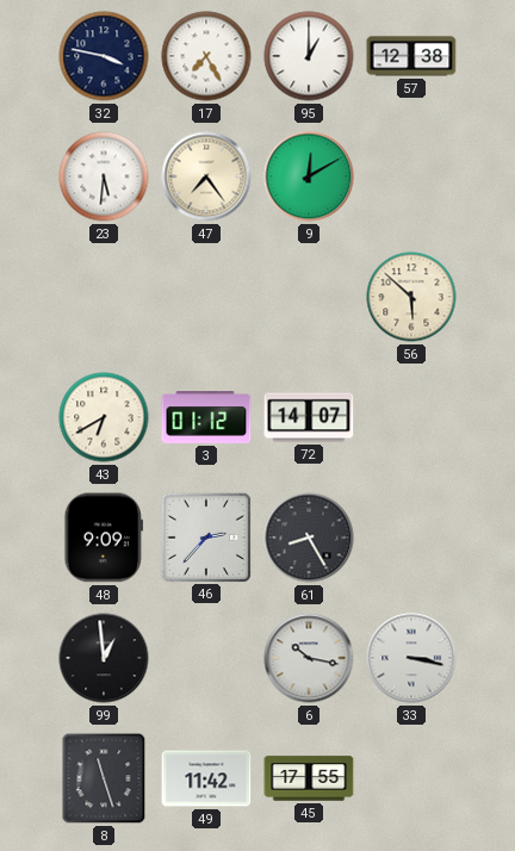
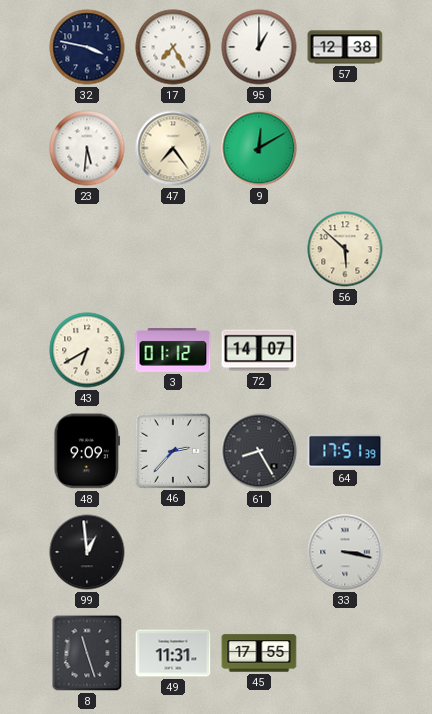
64: none -> 17:51
6: 10:17 -> none
49: 11:42 -> 11:31
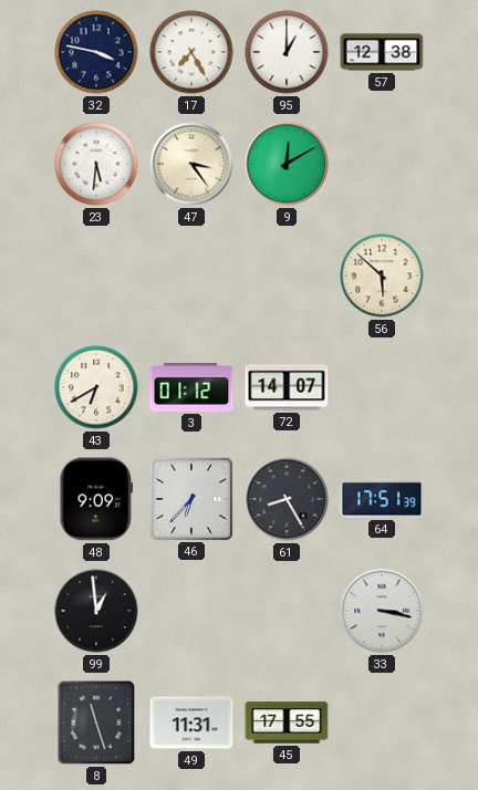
47: 7:24 -> 3:24
46: 2:37 -> 6:37
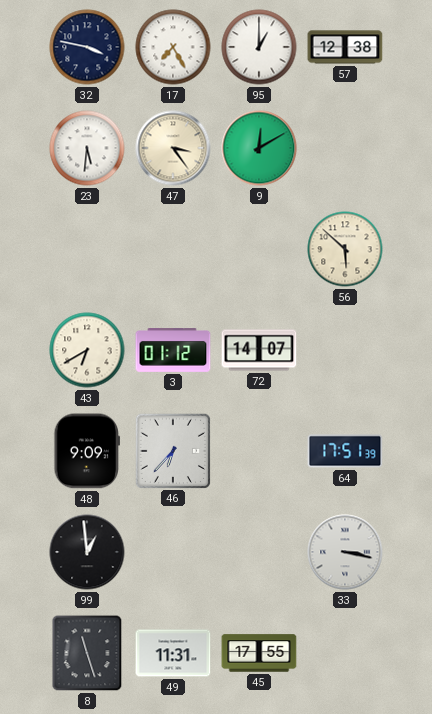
61: 8:25 -> none
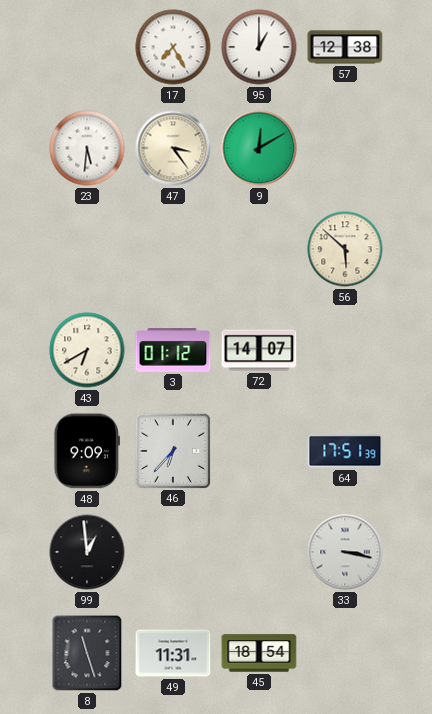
32: 3:47 -> none
45: 17:55 -> 18:54
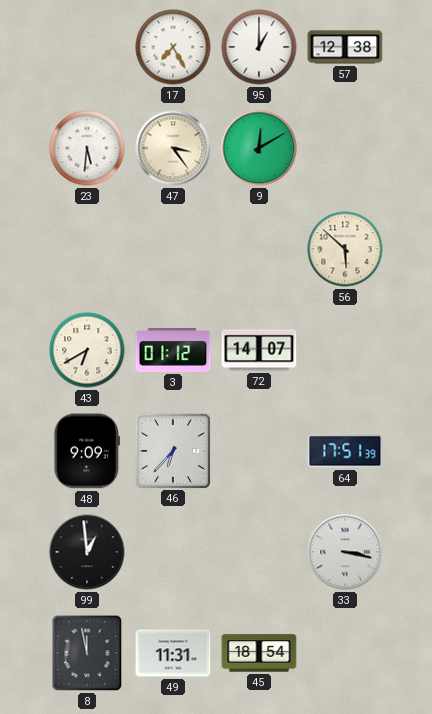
8: 11:27 -> 11:58
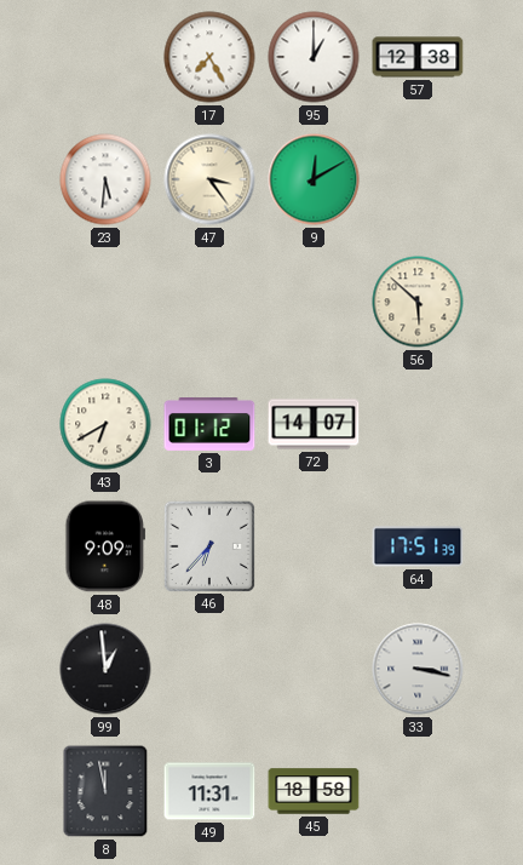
45: 18:54 -> 18:58
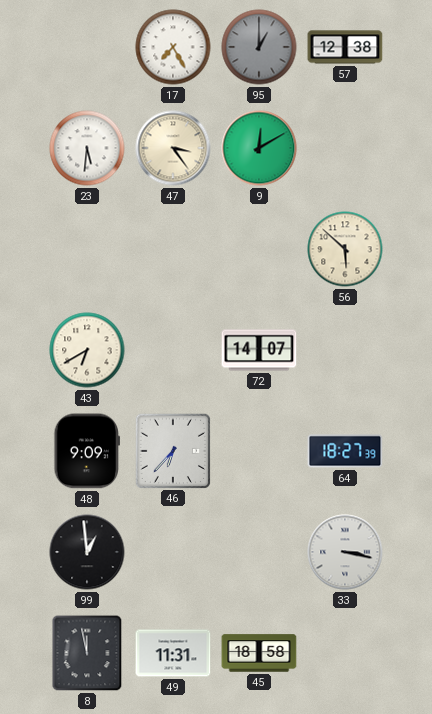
95 dial: white -> grey
3: 01:12 -> none
64: 17:51 -> 18:27
